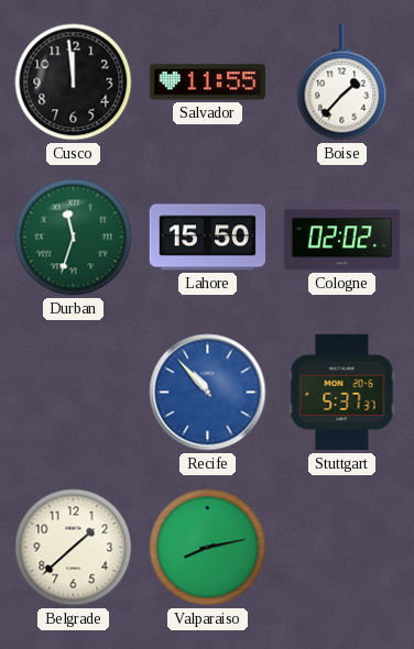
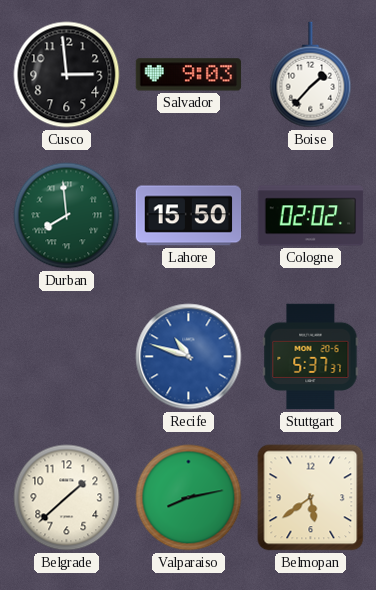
Cusco: 11:59 -> 2:59
Salvador: 11:55 -> 9:03
Durban: 11:33 -> 7:59
Recife: 10:53 -> 10:48
Belmopan: none -> 5:39
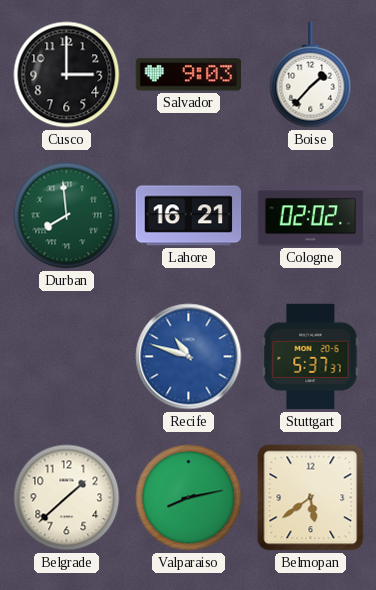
Cusco: 2:59 -> 3:00
Lahore: 15:50 -> 16:21
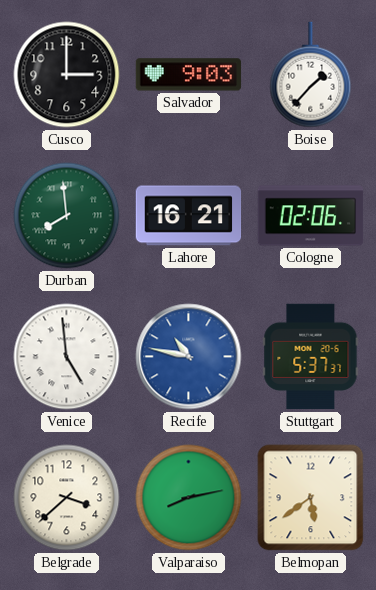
Cologne: 02:02 -> 02:06
Venice: none -> 4:59
Recife: 10:48 -> 10:47
Belgrade: 1:38 -> 3:38
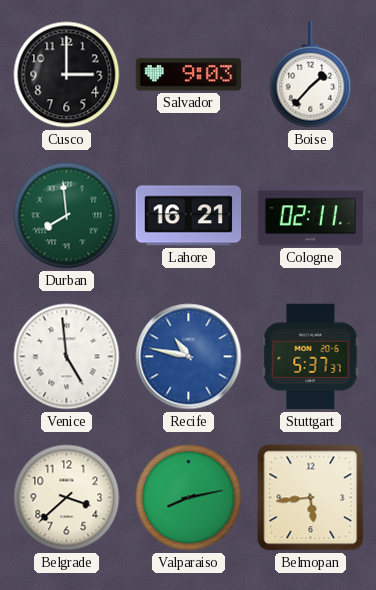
Cologne: 02:06 -> 02:11
Belmopan: 5:39 -> 5:44
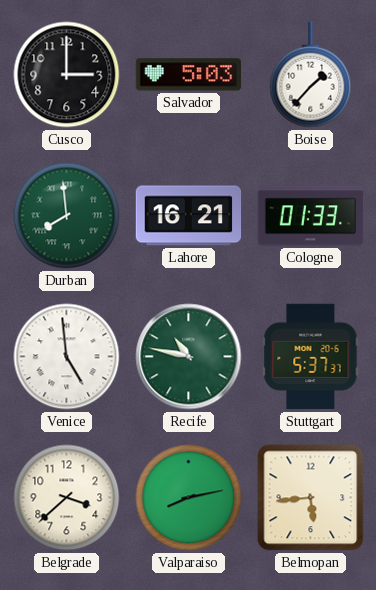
Salvador: 9:03 -> 5:03
Cologne: 02:11 -> 01:33
Recife dial: blue -> green
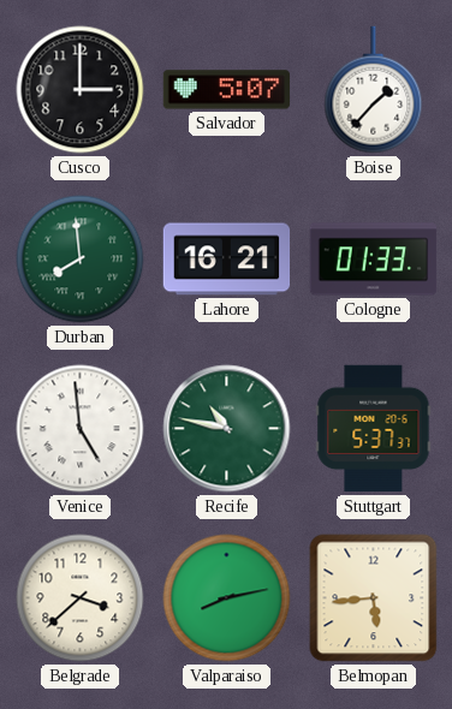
Salvador: 5:03 -> 5:07
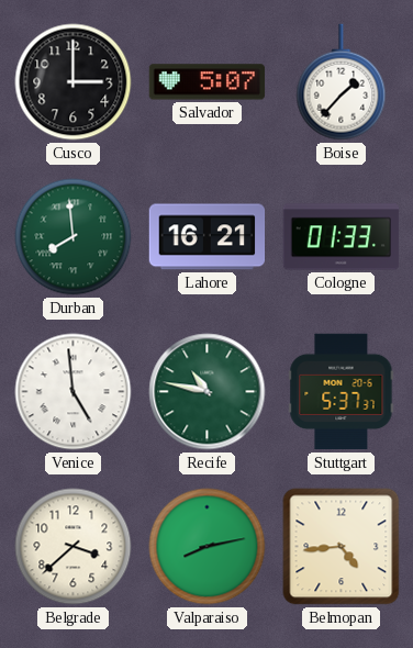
Belmopan: 5:44 -> 4:44
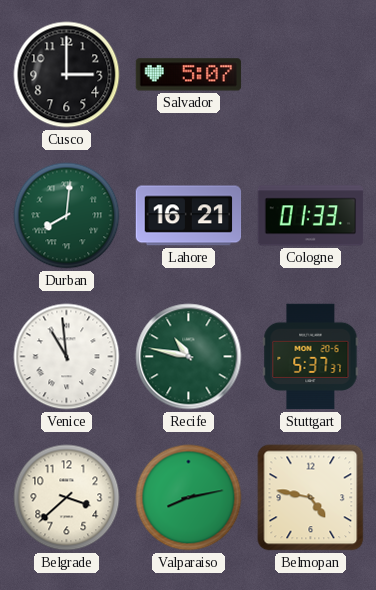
Boise: 1:37 -> none
Durban: 7:59 -> 8:01
Venice: 4:59 -> 10:59
Belmopan: 4:44 -> 4:47
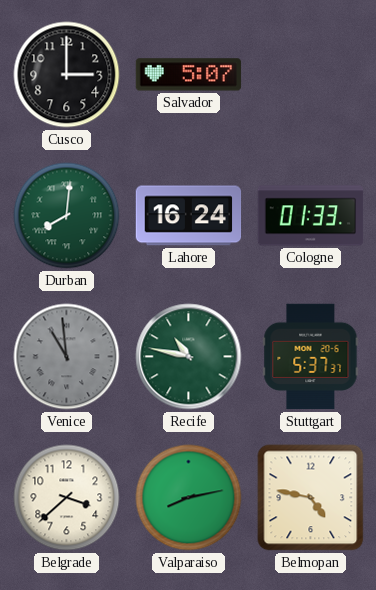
Lahore: 16:21 -> 16:24
Venice dial: white -> grey
